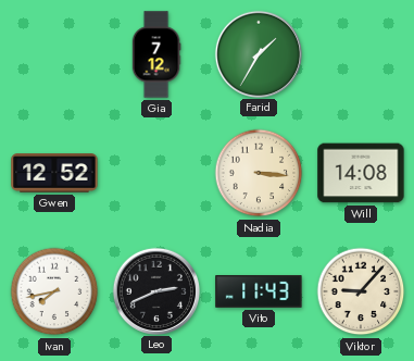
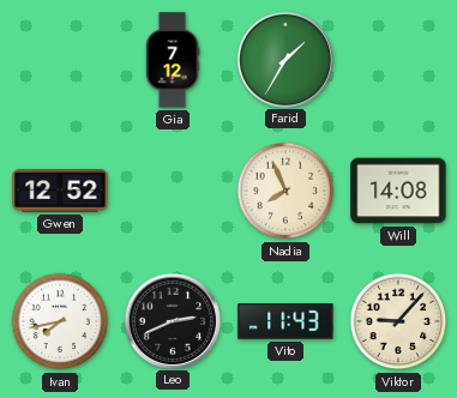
Nadia: 3:16 -> 7:56
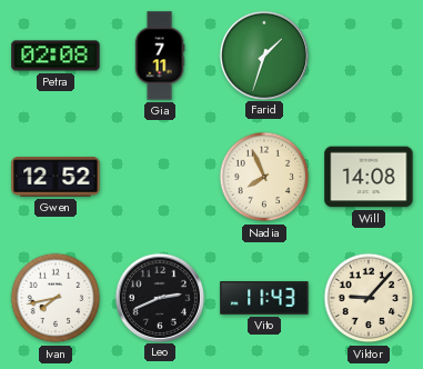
Petra: none -> 02:08
Gia: 7:12 -> 7:11
Farid: 1:35 -> 1:33
